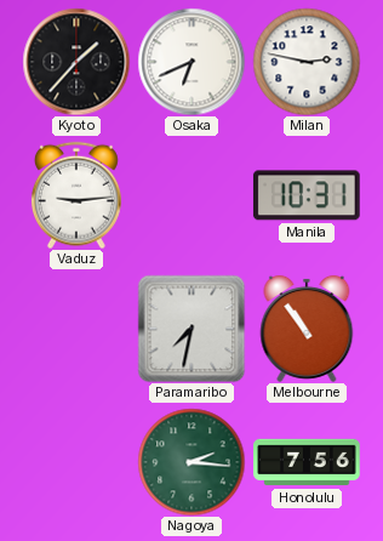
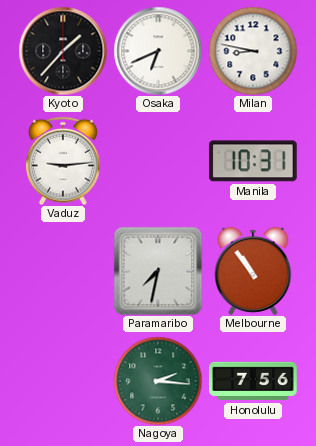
Milan: 2:47 -> 8:47
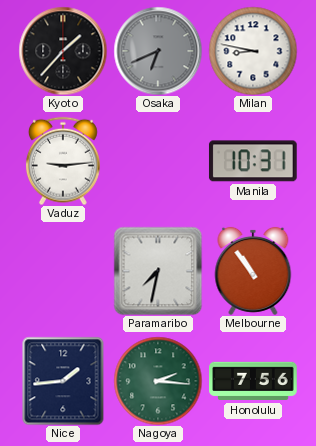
Osaka dial: white -> grey
Nice: none -> 1:44
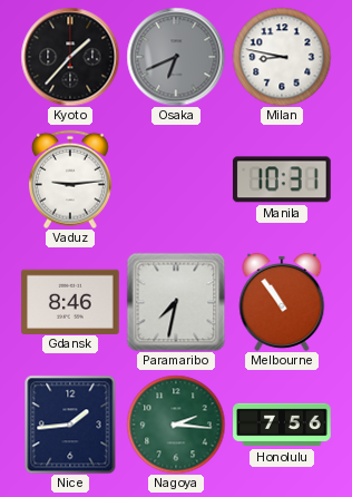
Gdansk: none -> 8:46
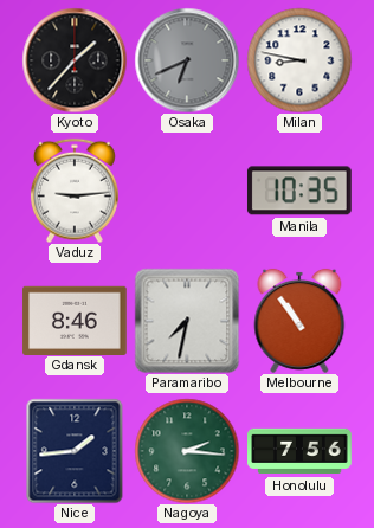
Manila: 10:31 -> 10:35
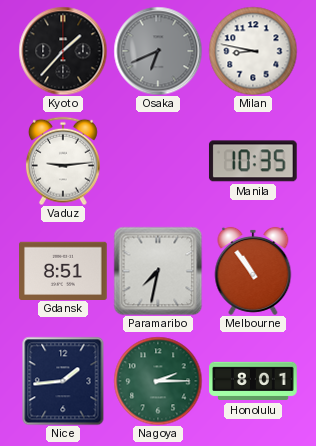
Gdansk: 8:46 -> 8:51
Nagoya: 2:16 -> 2:15
Honolulu: 7:56 -> 8:01
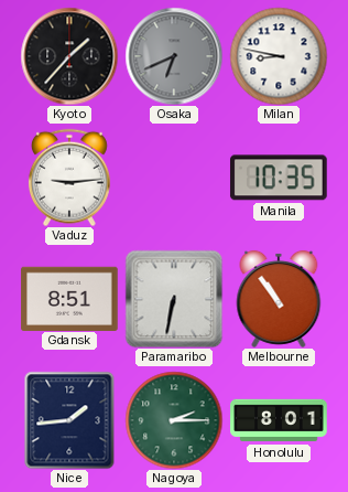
Paramaribo: 7:32 -> 6:32
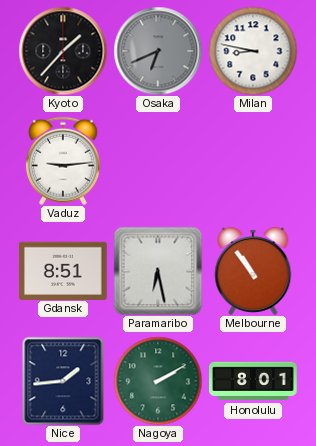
Manila: 10:35 -> none
Paramaribo: 6:32 -> 6:28
Nagoya: 2:15 -> 2:10
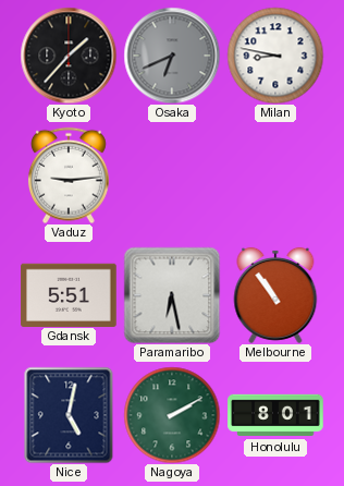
Gdansk: 8:51 -> 5:51
Nice: 1:44 -> 5:02
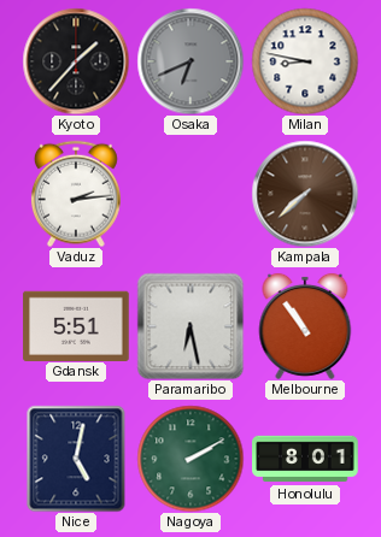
Vaduz: 9:14 -> 2:14
Kampala: none -> 7:38
